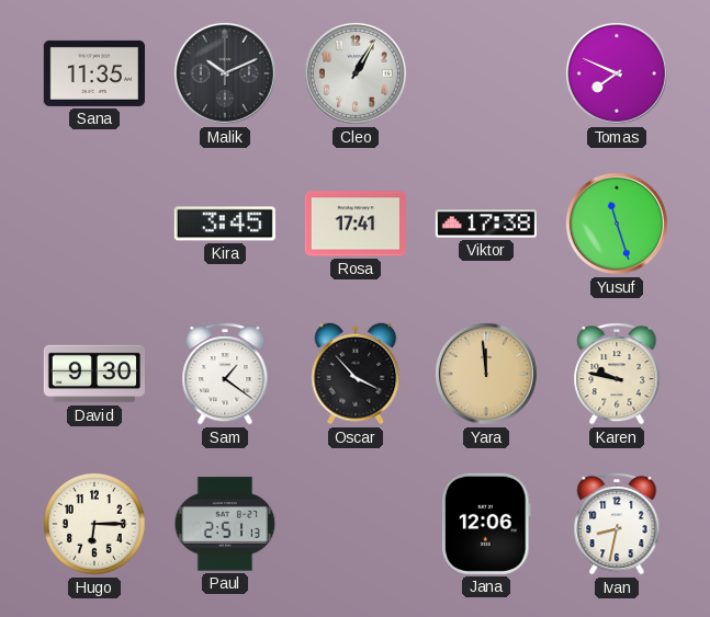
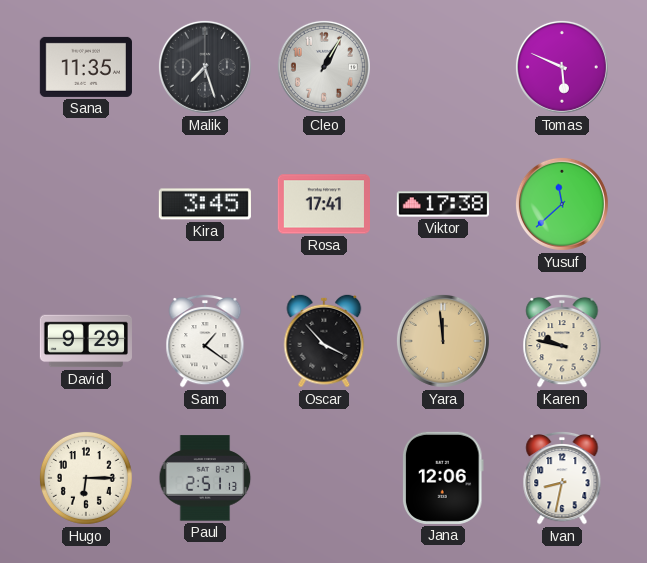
Malik: 10:11 -> 7:27
Tomas: 7:49 -> 5:49
Yusuf: 11:27 -> 11:38
David: 9:30 -> 9:29
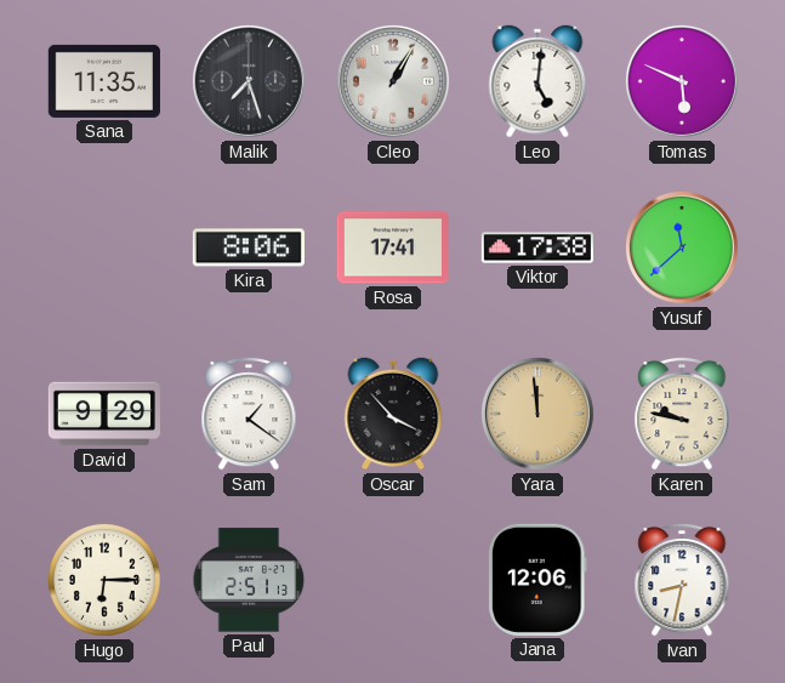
Leo: none -> 5:01
Kira: 3:45 -> 8:06
